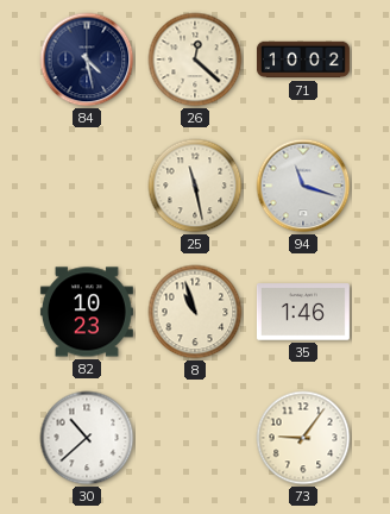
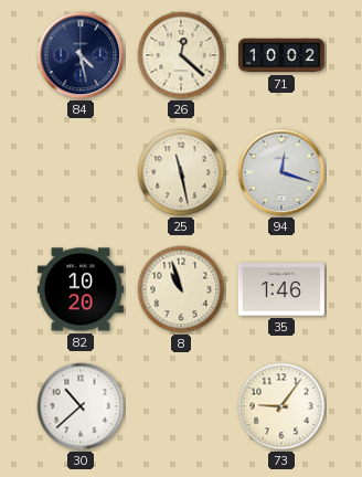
94: 11:18 -> 12:18
82: 10:23 -> 10:20
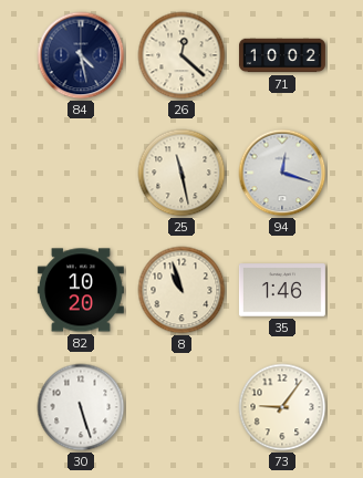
30: 10:38 -> 5:27
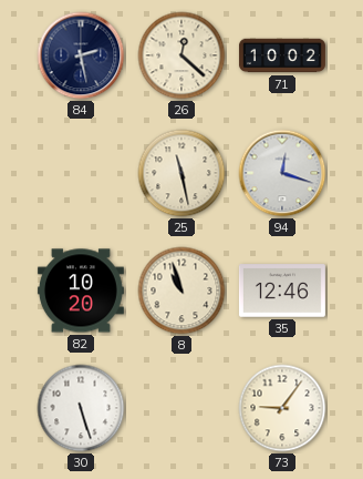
84: 4:28 -> 2:28
35: 1:46 -> 12:46
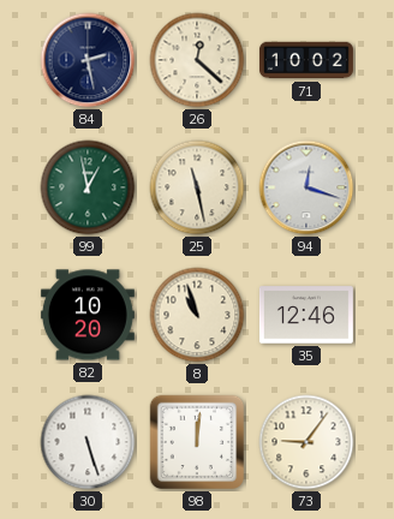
99: none -> 12:58
98: none -> 12:01
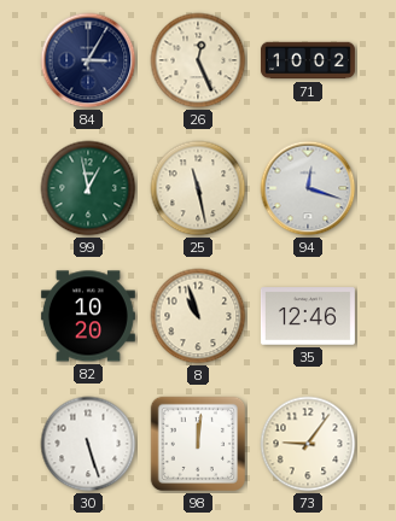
84: 2:28 -> 3:05
26: 12:22 -> 12:26
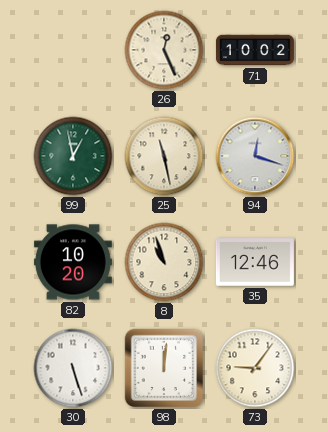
84: 3:05 -> none
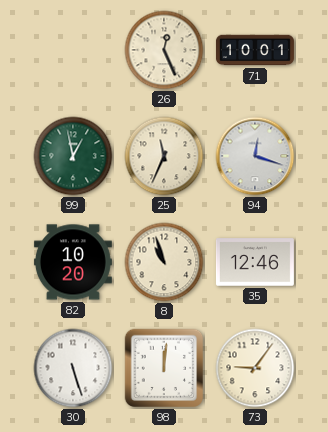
71: 10:02 -> 10:01
25: 11:28 -> 11:34
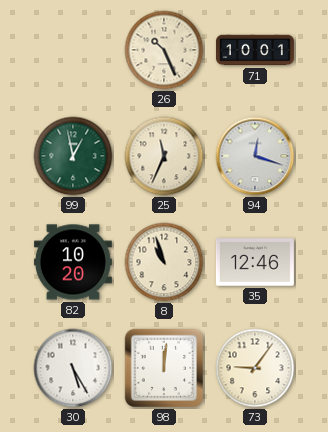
26: 12:26 -> 10:26
30: 5:27 -> 5:25
